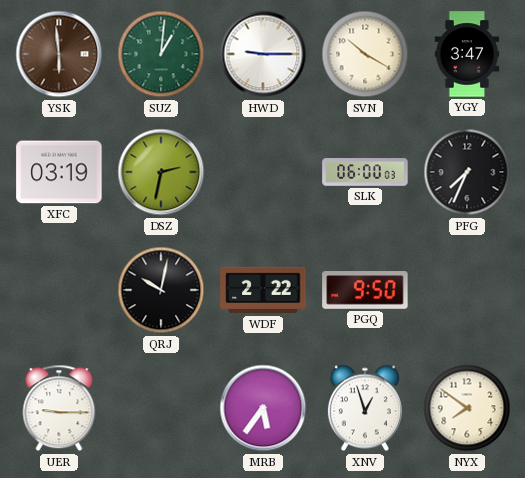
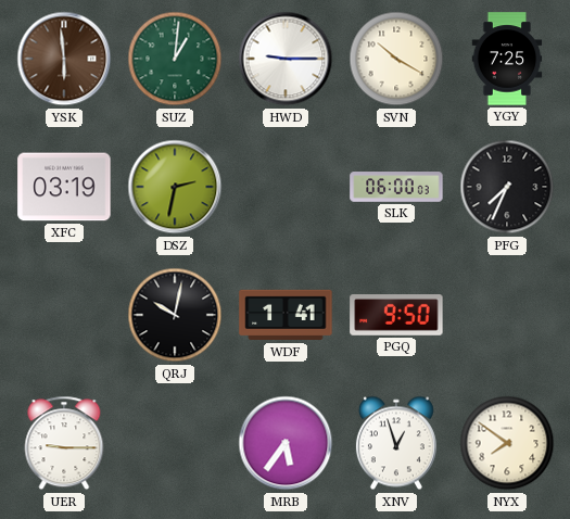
YGY: 3:47 -> 7:25
WDF: 2:22 -> 1:41
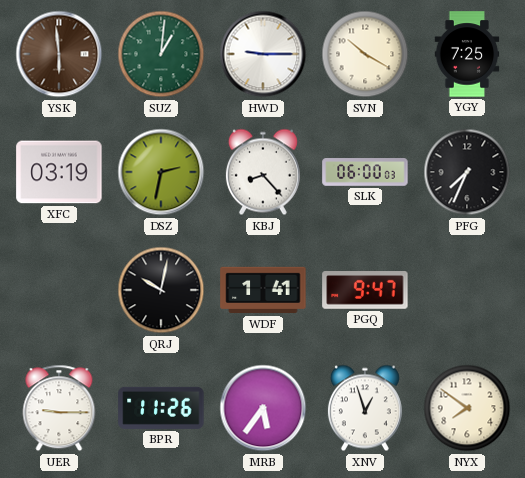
KBJ: none -> 8:23
PGQ: 9:50 -> 9:47
BPR: none -> 11:26
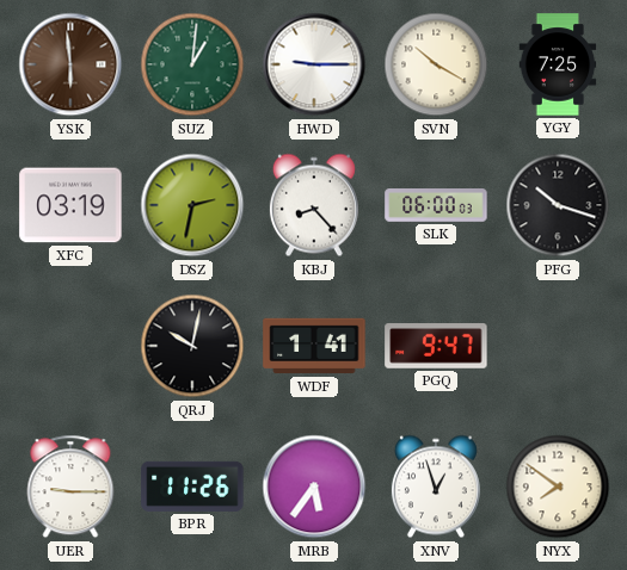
PFG: 7:34 -> 10:18
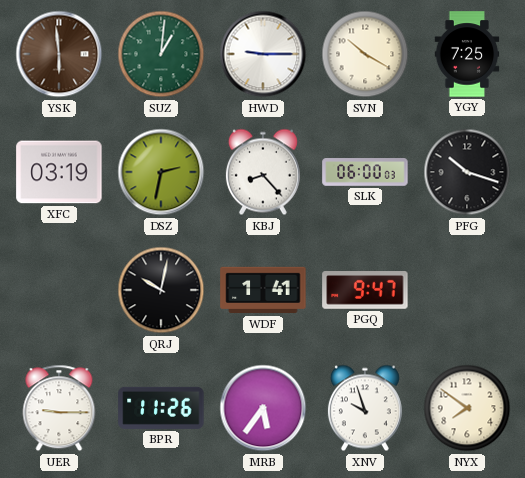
XNV: 12:57 -> 9:57
